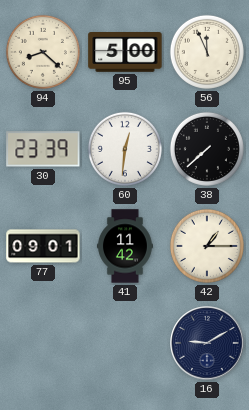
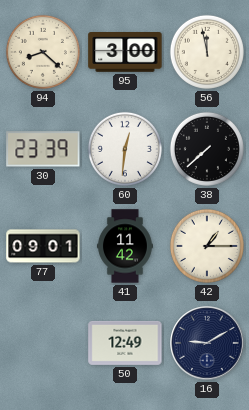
95: 5:00 -> 3:00
56: 11:56 -> 11:58
50: none -> 12:49
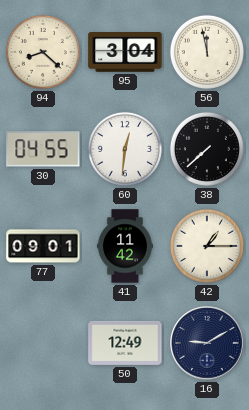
95: 3:00 -> 3:04
30: 23:39 -> 04:55
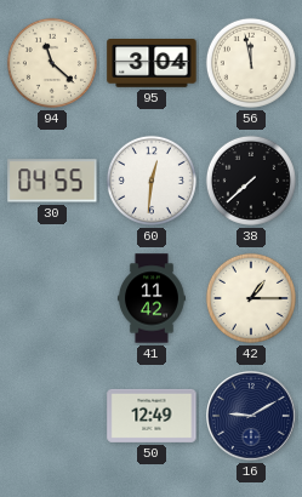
94: 8:22 -> 11:22
77: 09:01 -> none
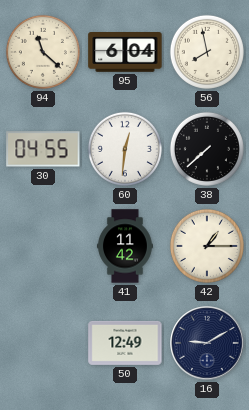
95: 3:04 -> 6:04
56: 11:58 -> 7:58
